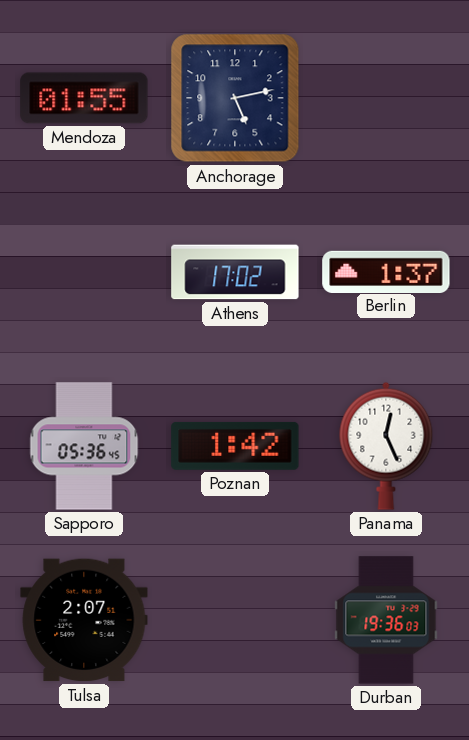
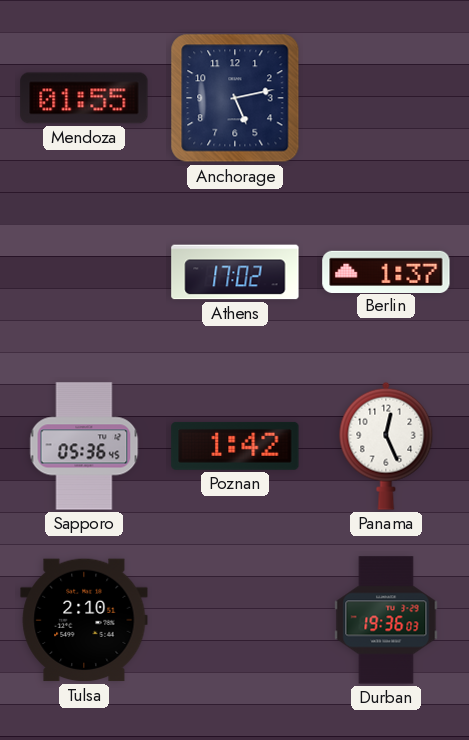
Tulsa: 2:07 -> 2:10
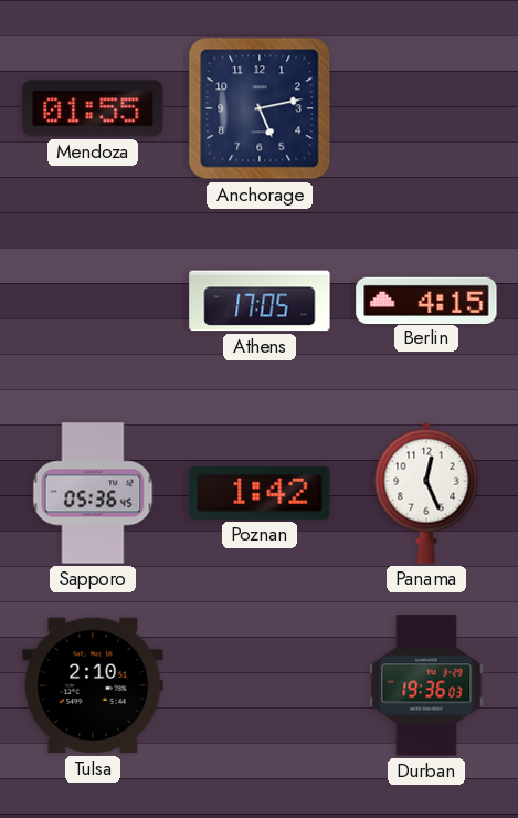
Athens: 17:02 -> 17:05
Berlin: 1:37 -> 4:15
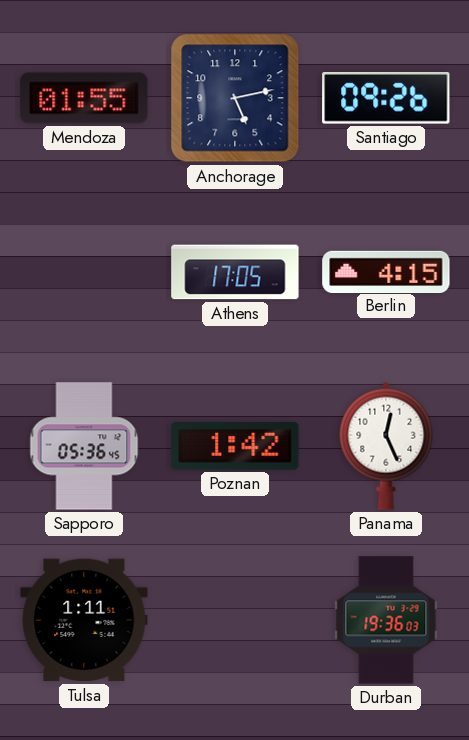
Santiago: none -> 09:26
Tulsa: 2:10 -> 1:11
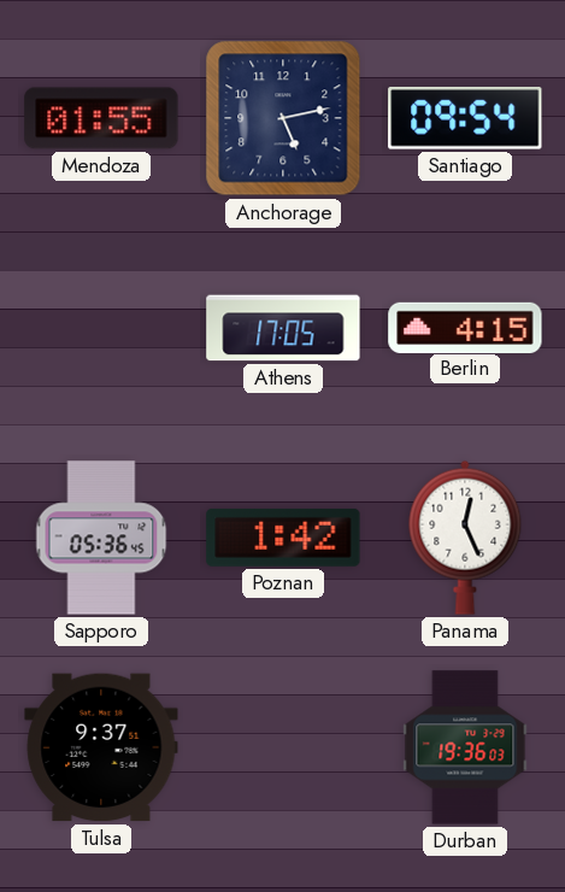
Santiago: 09:26 -> 09:54
Tulsa: 1:11 -> 9:37
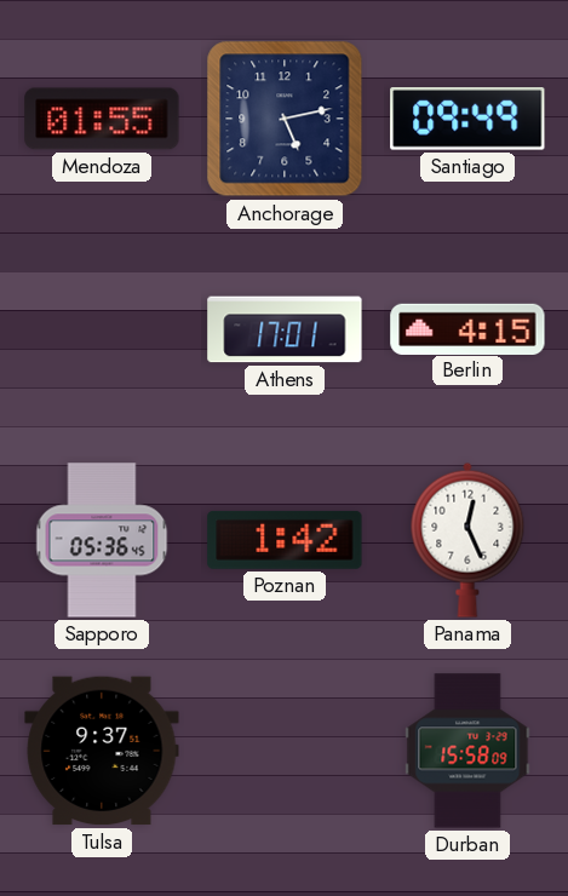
Santiago: 09:54 -> 09:49
Athens: 17:05 -> 17:01
Durban: 19:36 -> 15:58
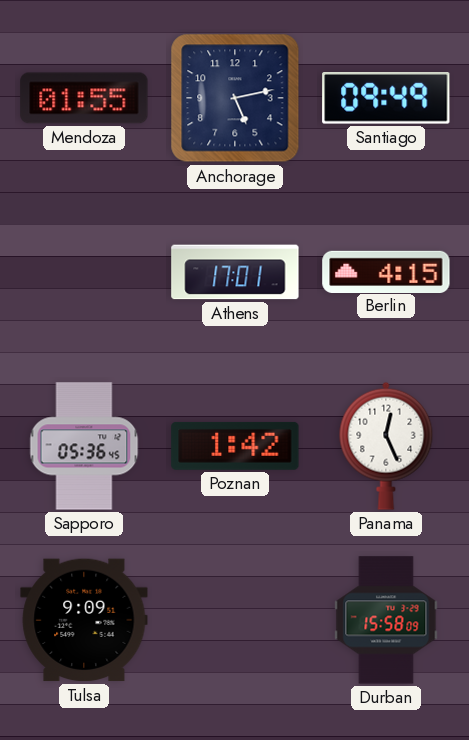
Tulsa: 9:37 -> 9:09
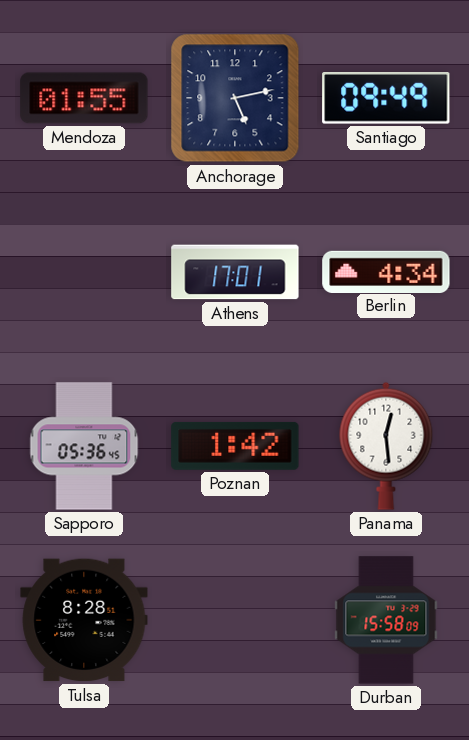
Berlin: 4:15 -> 4:34
Panama: 12:26 -> 12:29
Tulsa: 9:09 -> 8:28
